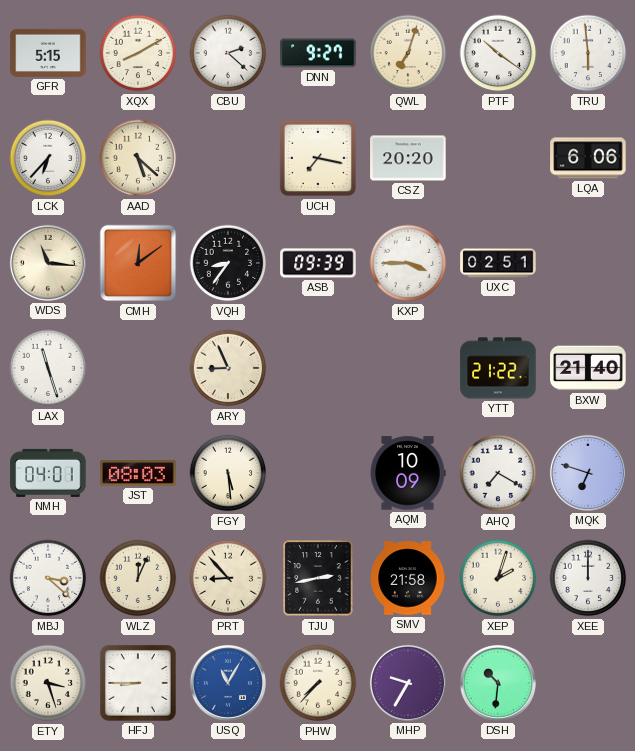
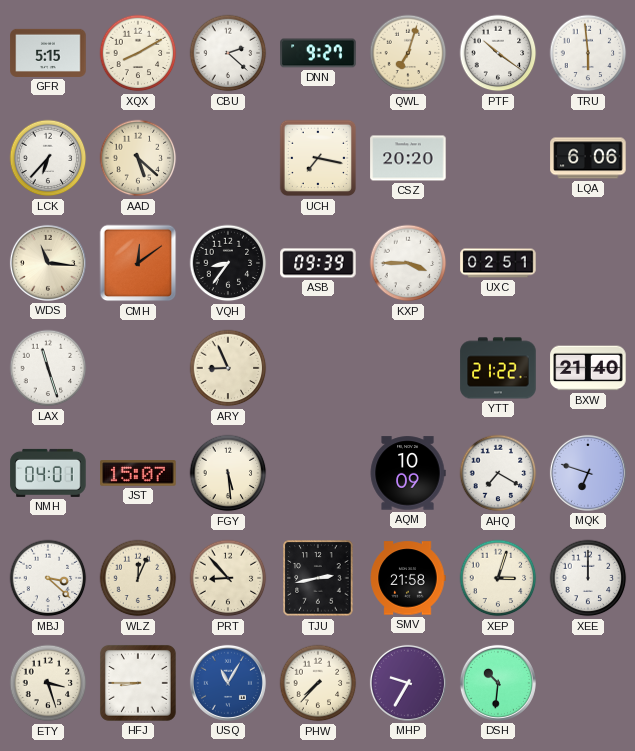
JST: 08:03 -> 15:07
XEP: 2:03 -> 3:03
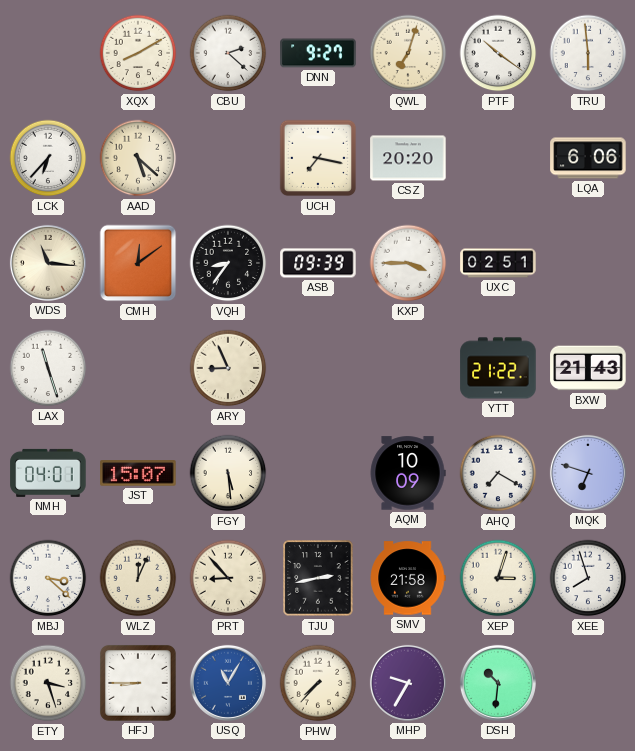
GFR: 5:15 -> none
BXW: 21:40 -> 21:43
XEE: 12:00 -> 7:57
